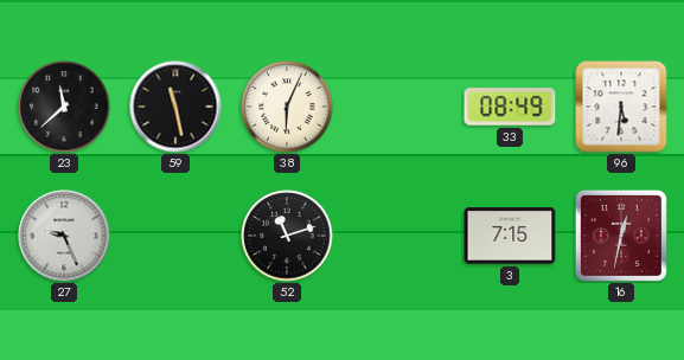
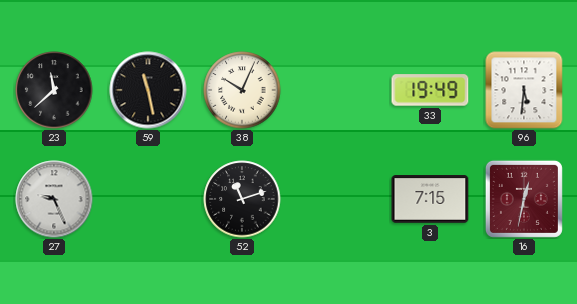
38: 6:04 -> 10:04
33: 08:49 -> 19:49
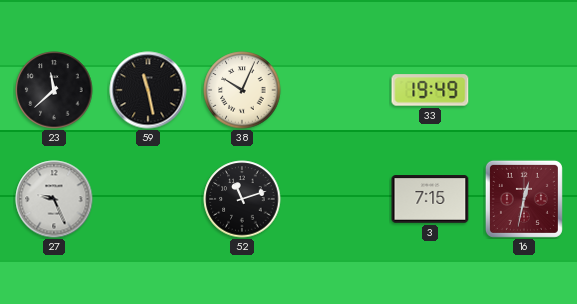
96: 5:31 -> none
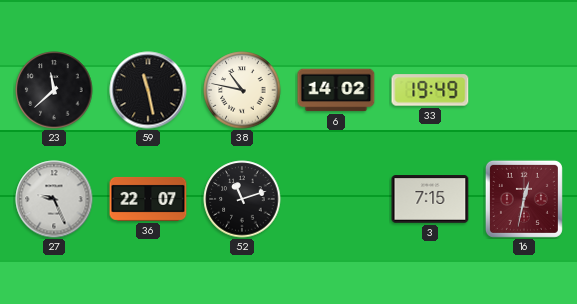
38: 10:04 -> 10:47
6: none -> 14:02
36: none -> 22:07
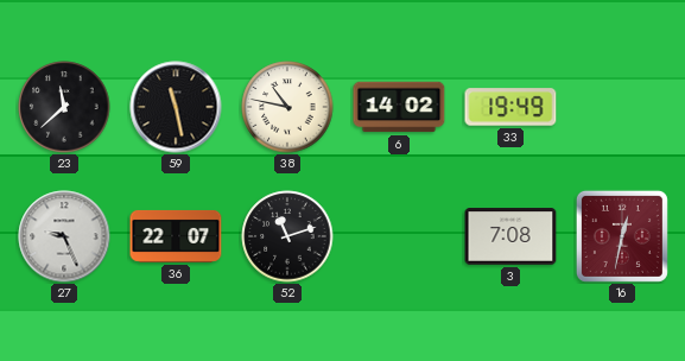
3: 7:15 -> 7:08
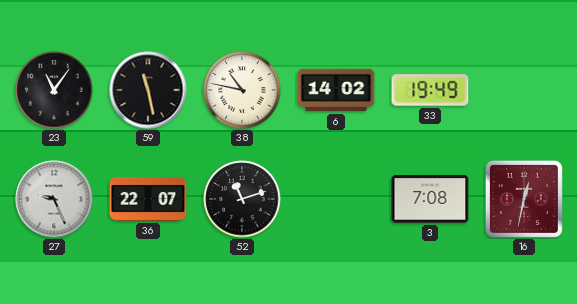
23: 11:38 -> 11:06
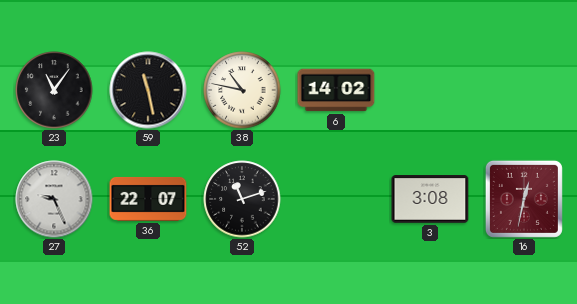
33: 19:49 -> none
3: 7:08 -> 3:08
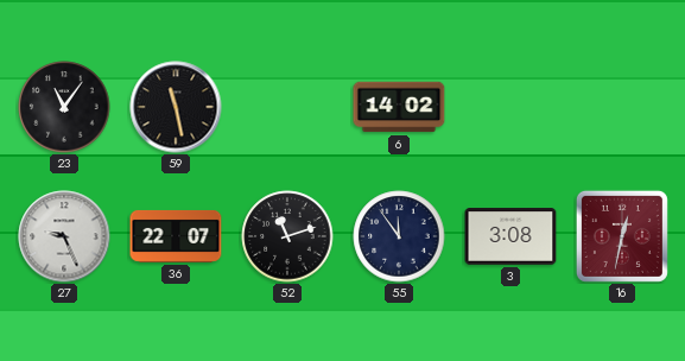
38: 10:47 -> none
55: none -> 11:54
